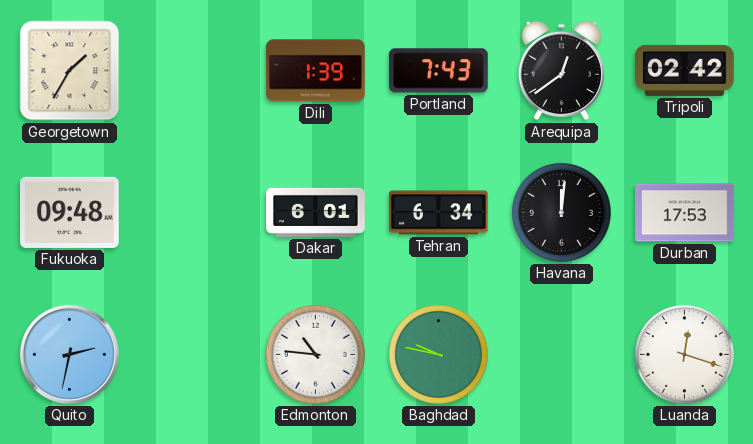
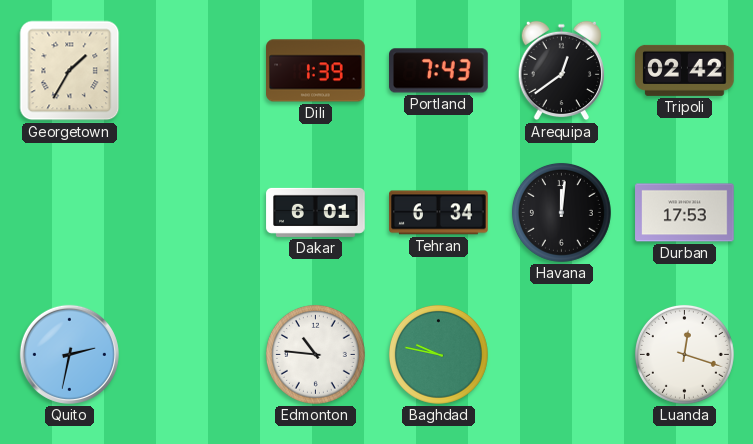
Fukuoka: 09:48 -> none
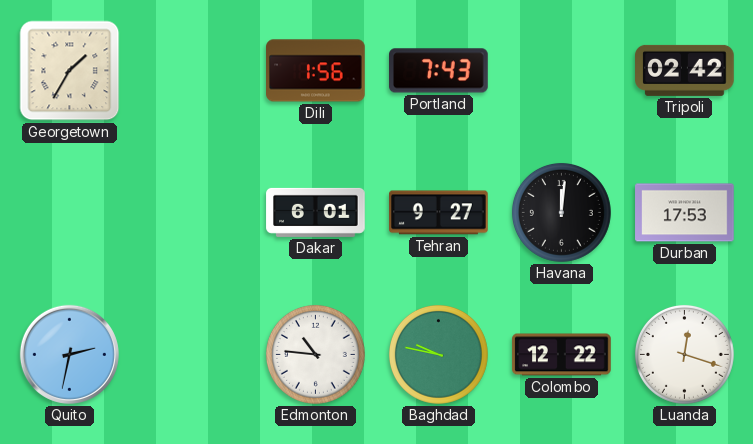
Dili: 1:39 -> 1:56
Arequipa: 12:39 -> none
Tehran: 6:34 -> 9:27
Colombo: none -> 12:22
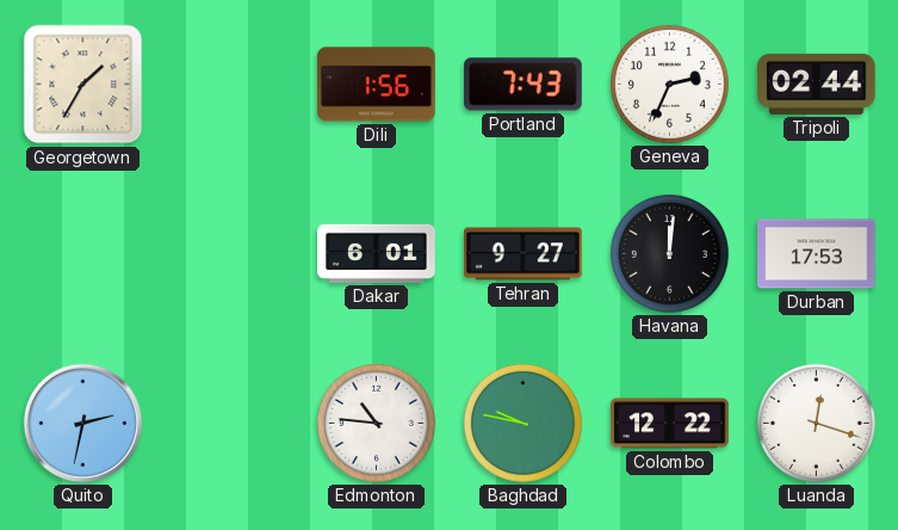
Geneva: none -> 2:34
Tripoli: 02:42 -> 02:44
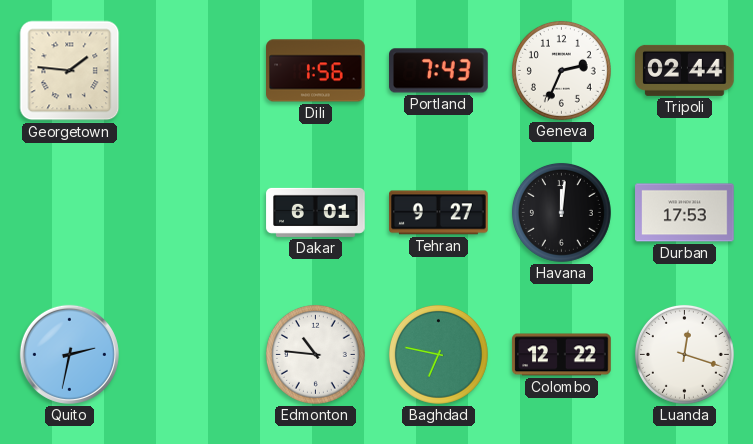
Georgetown: 1:35 -> 1:46
Baghdad: 9:47 -> 6:47
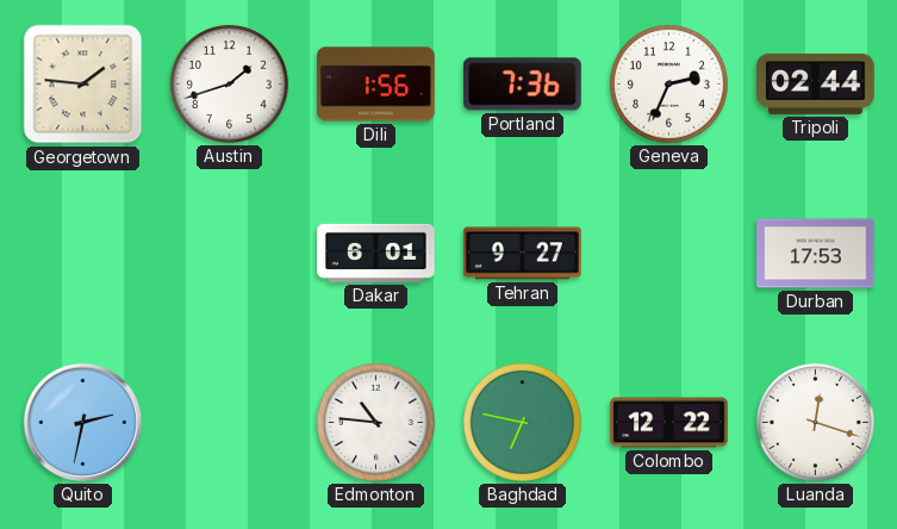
Austin: none -> 1:42
Portland: 7:43 -> 7:36
Havana: 12:01 -> none
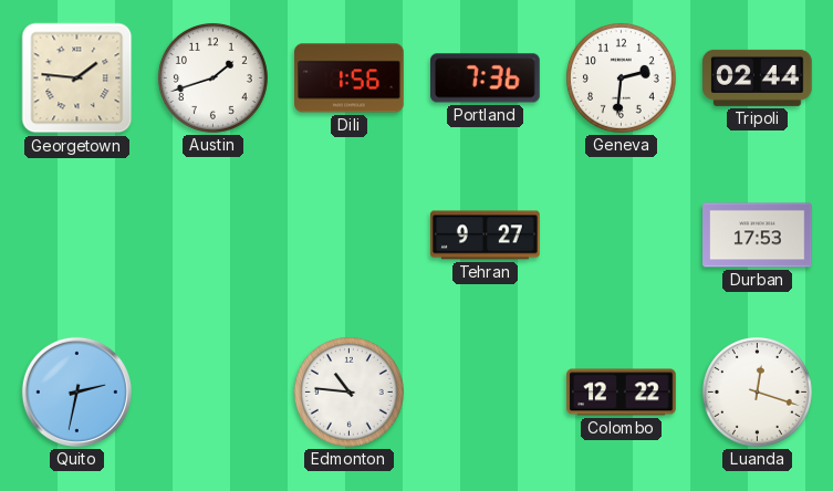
Geneva: 2:34 -> 2:31
Dakar: 6:01 -> none
Baghdad: 6:47 -> none
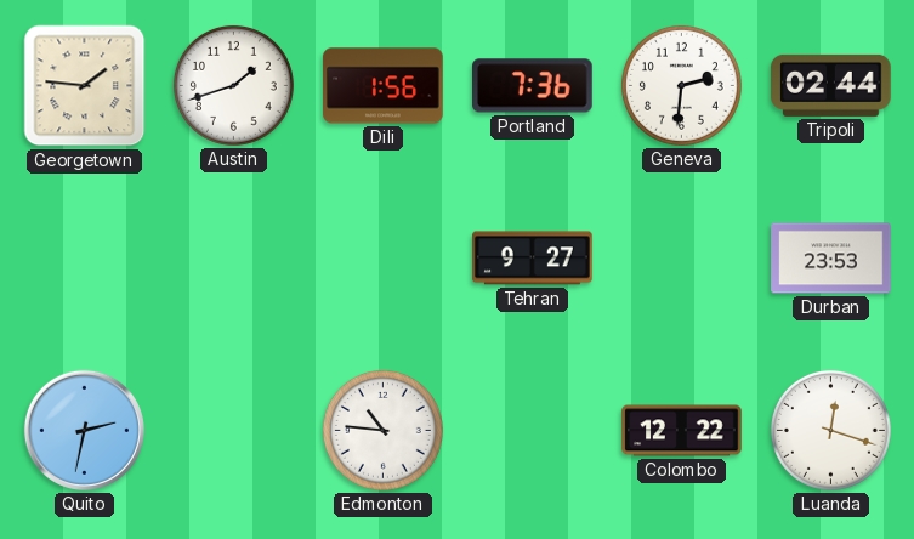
Durban: 17:53 -> 23:53
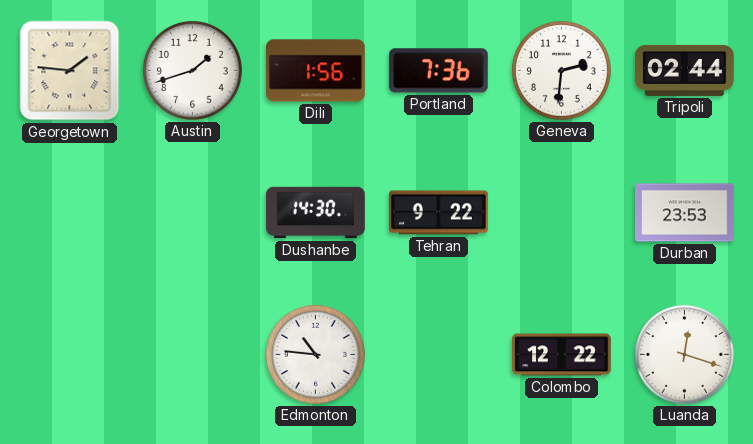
Dushanbe: none -> 14:30
Tehran: 9:27 -> 9:22
Quito: 2:32 -> none
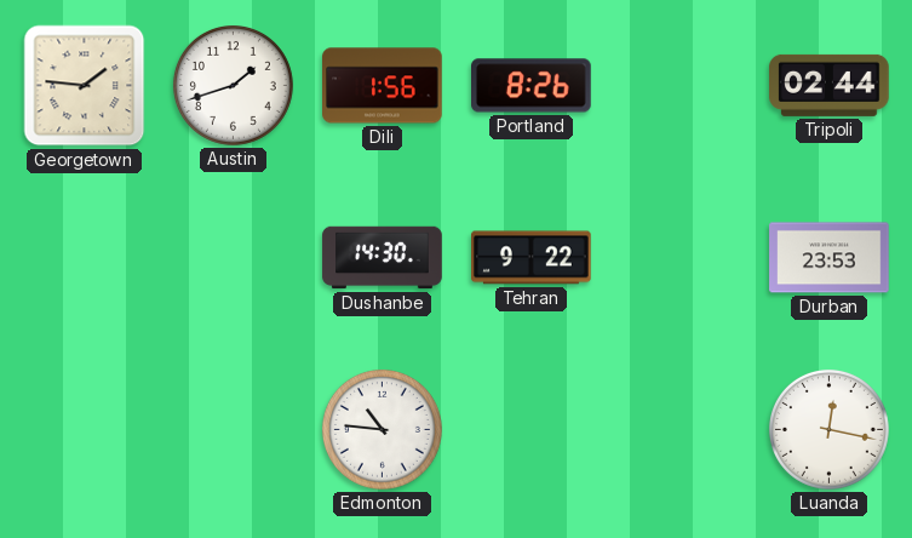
Portland: 7:36 -> 8:26
Geneva: 2:31 -> none
Colombo: 12:22 -> none
Luanda: 12:18 -> 12:17
